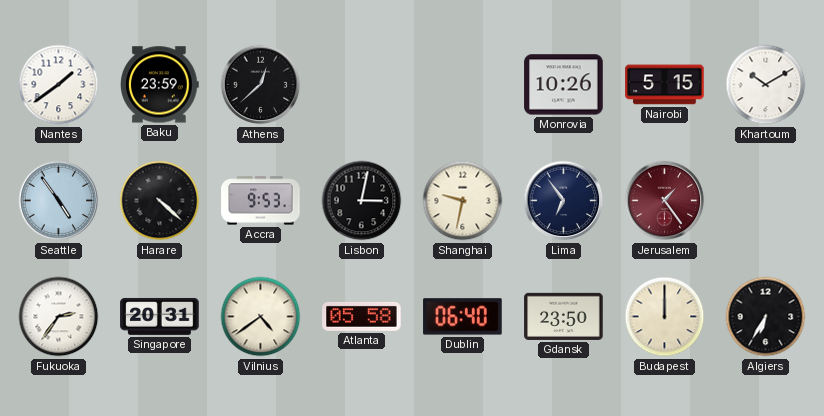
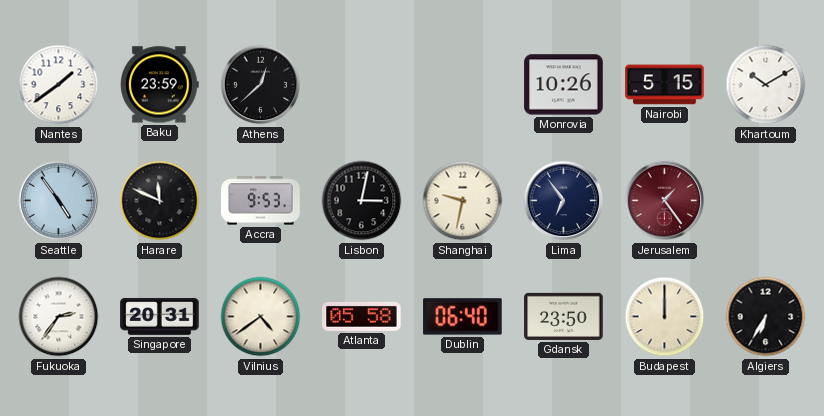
Harare: 4:22 -> 11:49
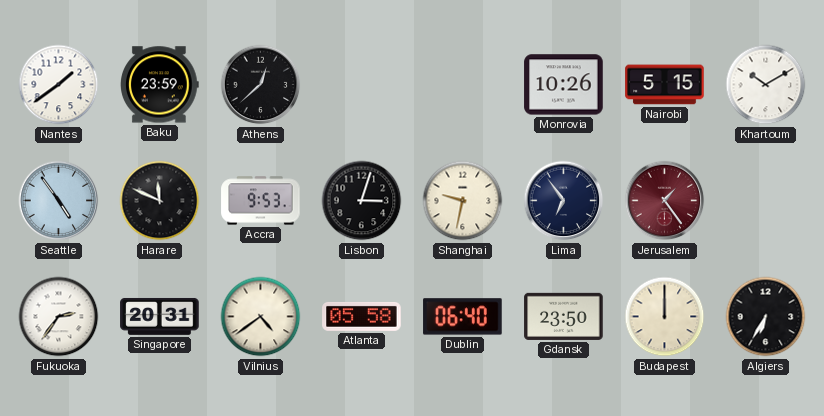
Lisbon: 3:02 -> 3:03
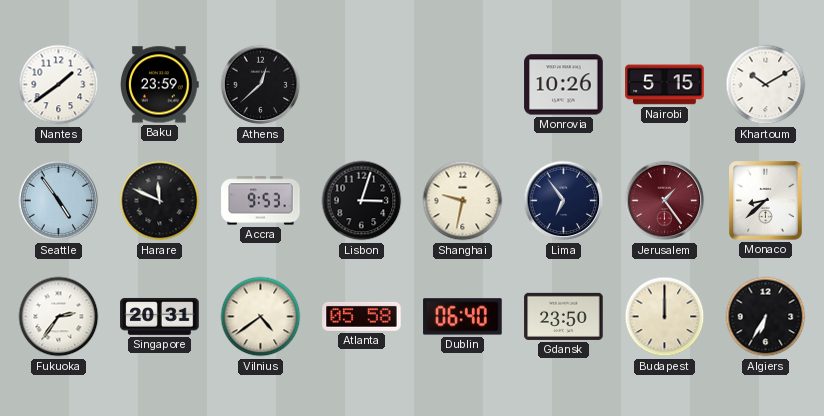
Monaco: none -> 8:38
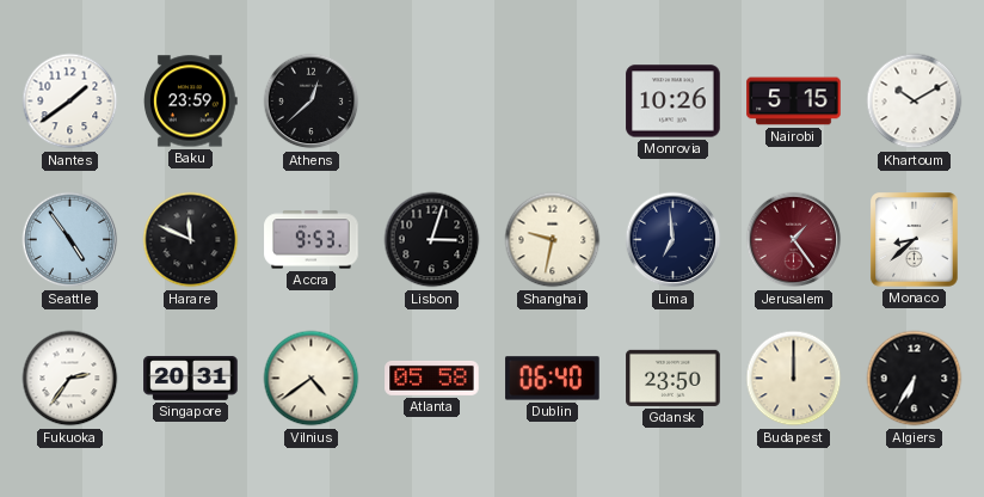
Lima: 6:54 -> 6:59
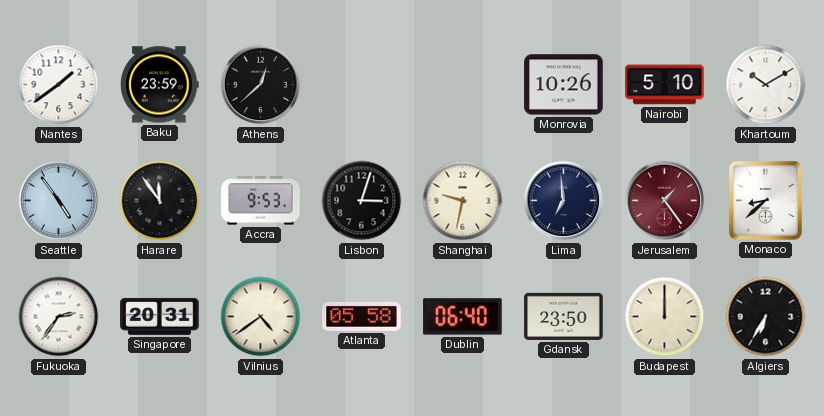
Nairobi: 5:15 -> 5:10
Harare: 11:49 -> 11:54
